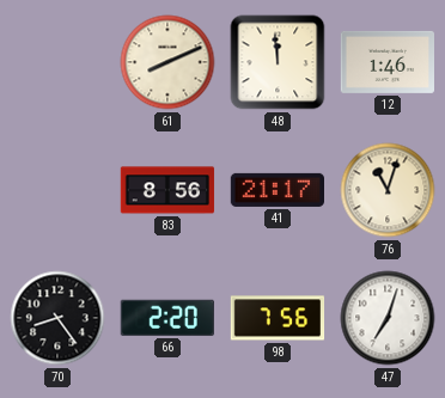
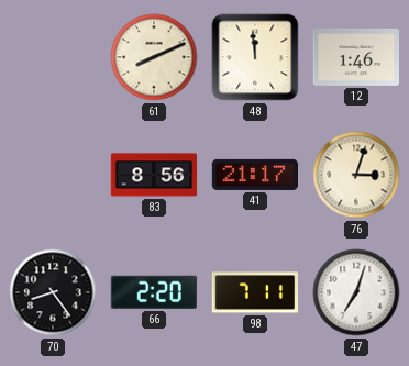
76: 11:03 -> 3:03
98: 7:56 -> 7:11
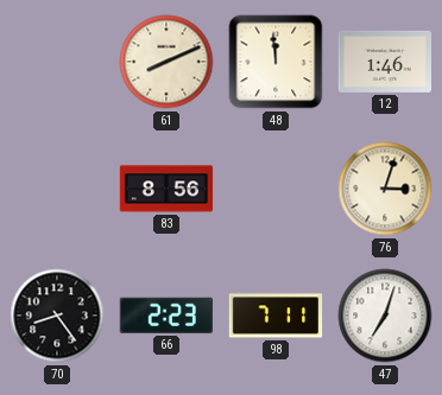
41: 21:17 -> none
66: 2:20 -> 2:23
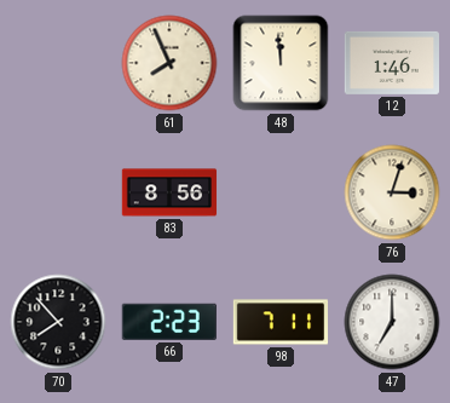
61: 8:11 -> 7:56
70: 8:24 -> 7:53
47: 7:03 -> 7:00
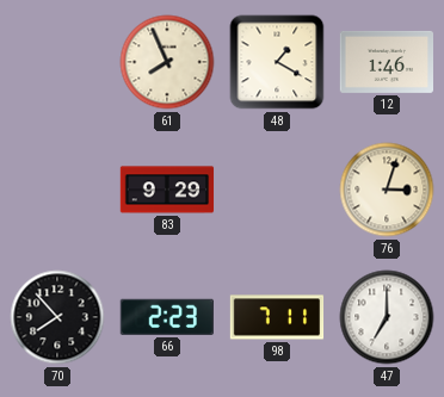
48: 11:59 -> 1:20
83: 8:56 -> 9:29
